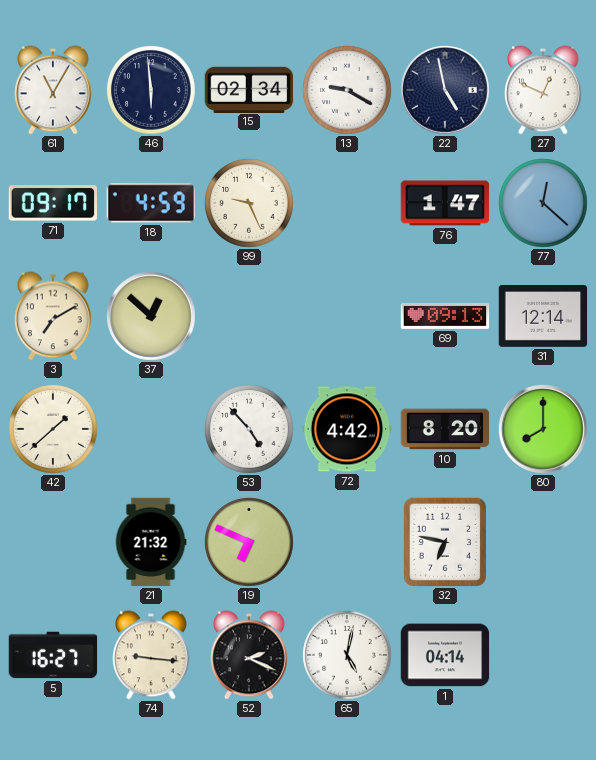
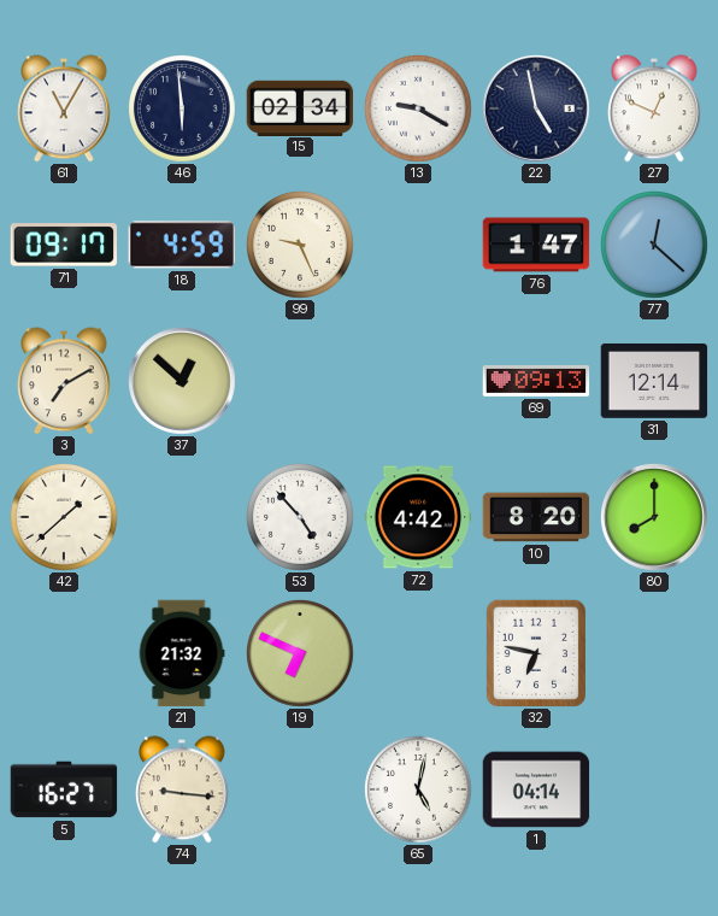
52: 2:19 -> none
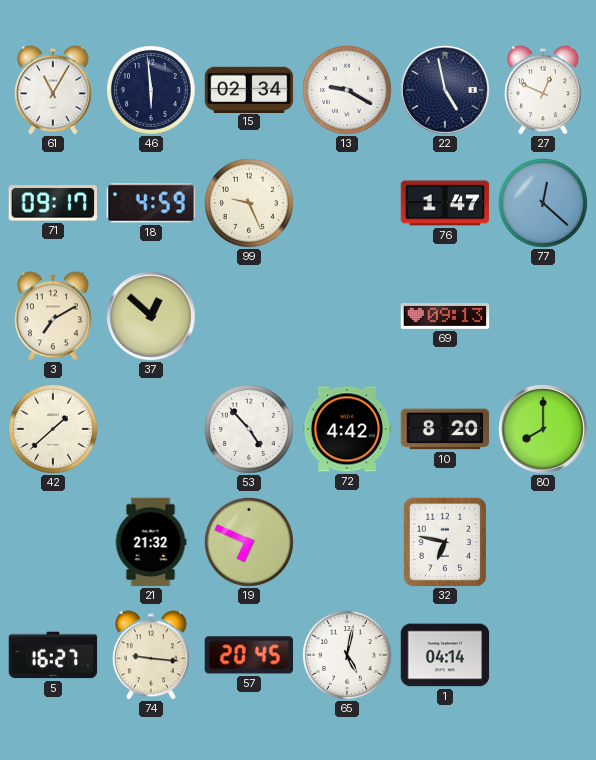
31: 12:14 -> none
57: none -> 20:45
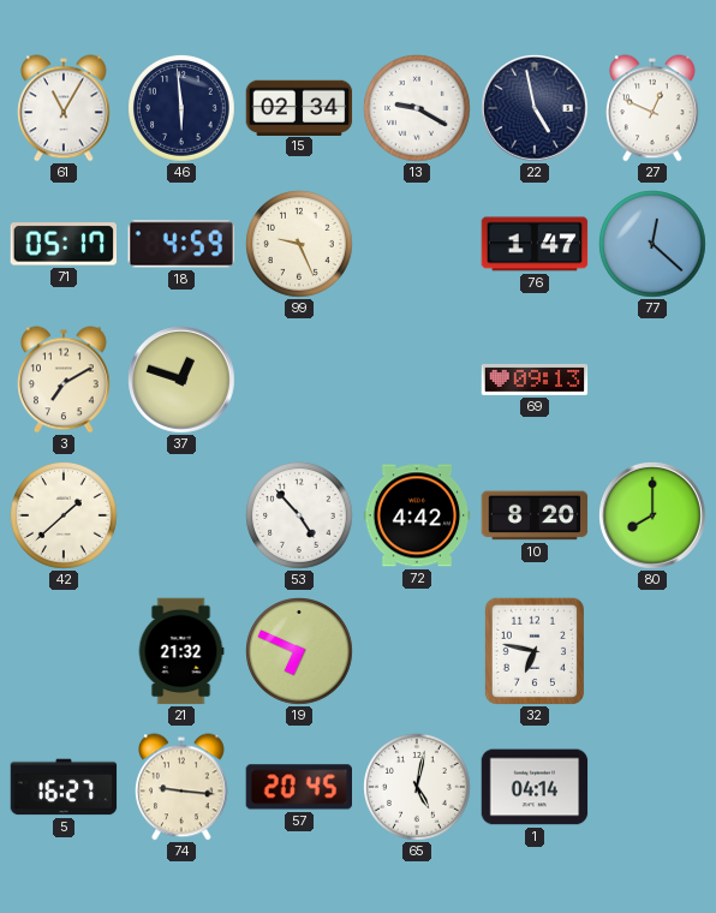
71: 09:17 -> 05:17
37: 12:52 -> 12:48
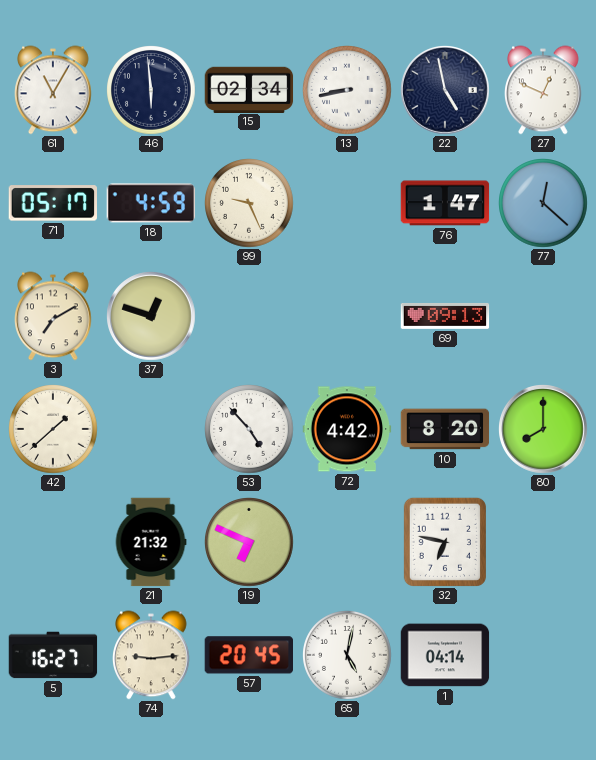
13: 9:20 -> 8:43
74: 9:16 -> 9:14
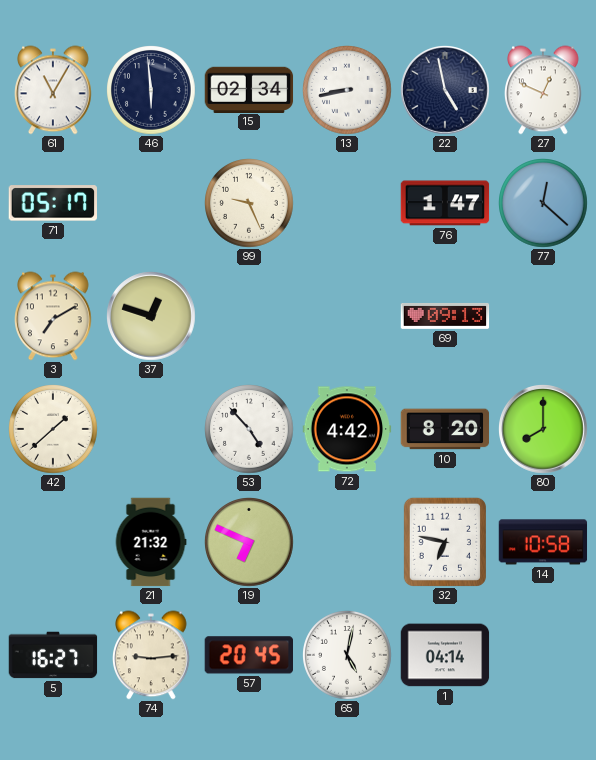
18: 4:59 -> none
14: none -> 10:58
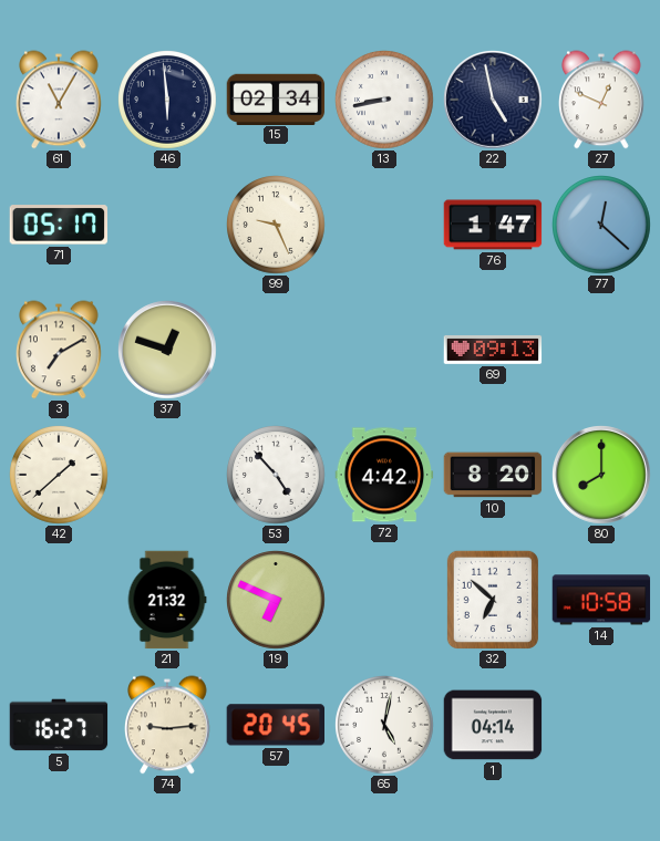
32: 6:47 -> 6:52
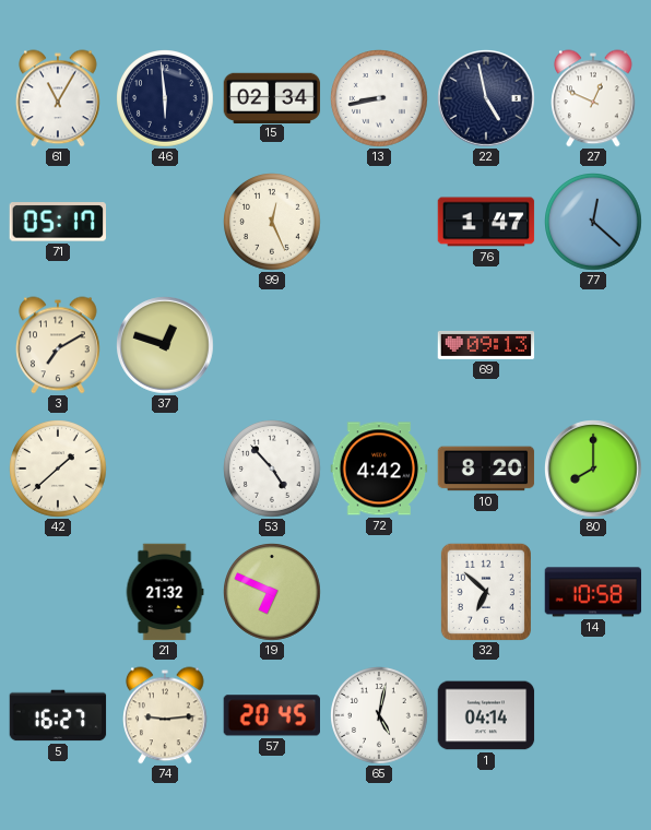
99: 9:26 -> 12:26
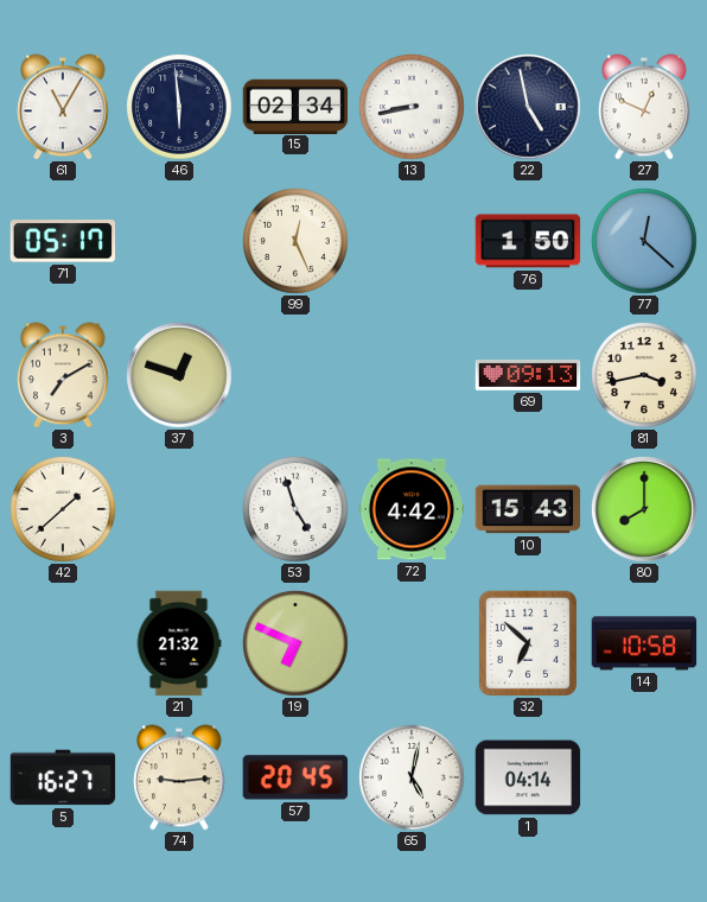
76: 1:47 -> 1:50
81: none -> 3:43
53: 4:53 -> 4:57
10: 8:20 -> 15:43
